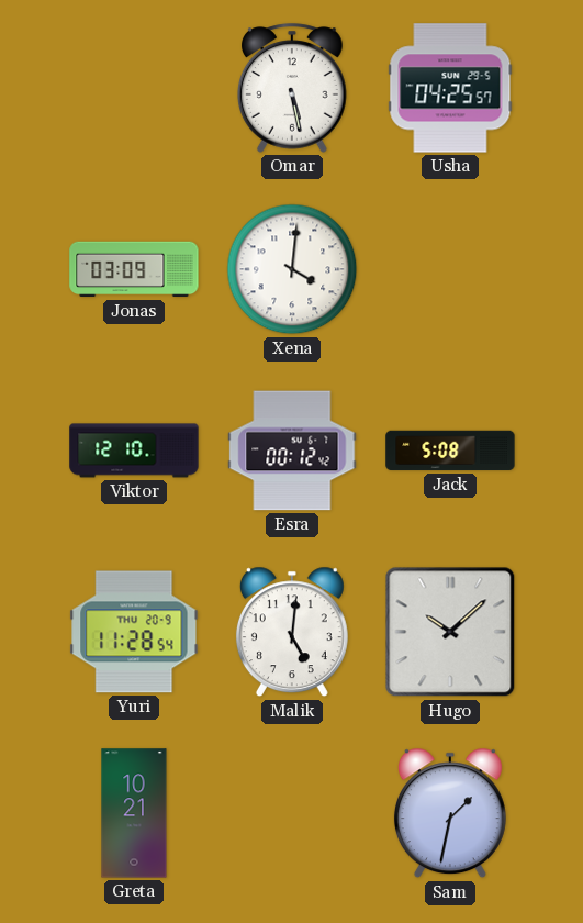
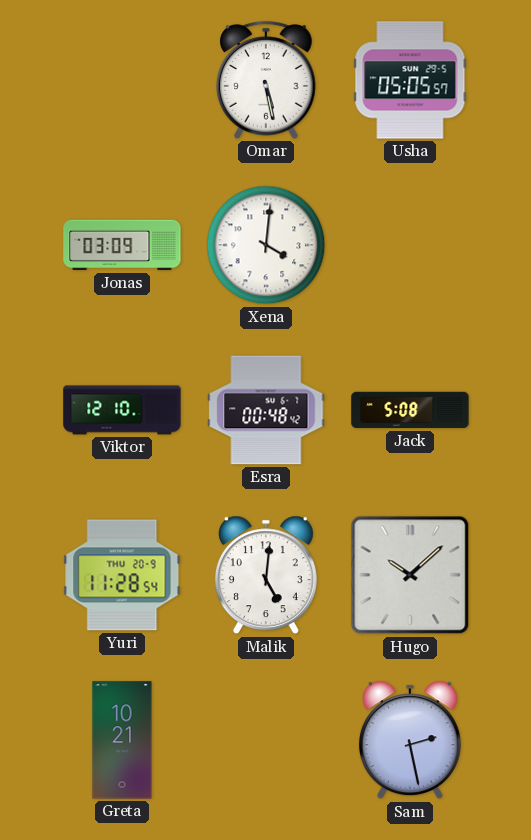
Usha: 04:25 -> 05:05
Esra: 00:12 -> 00:48
Sam: 1:32 -> 2:28
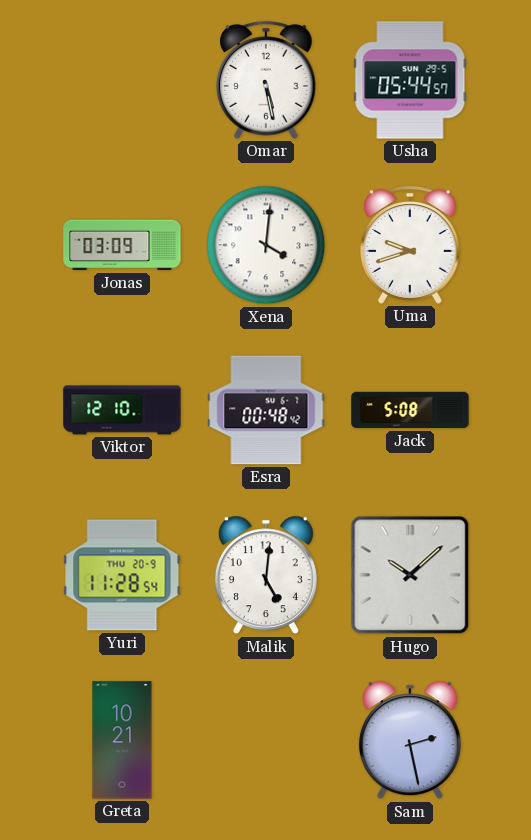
Usha: 05:05 -> 05:44
Uma: none -> 9:42
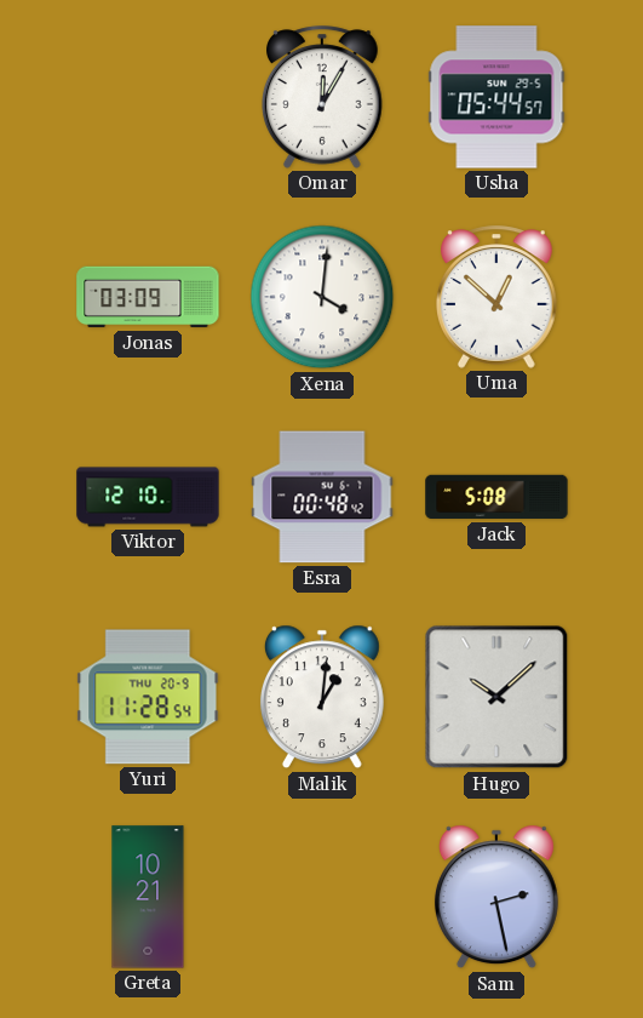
Omar: 5:28 -> 12:05
Uma: 9:42 -> 12:52
Malik: 5:01 -> 1:01
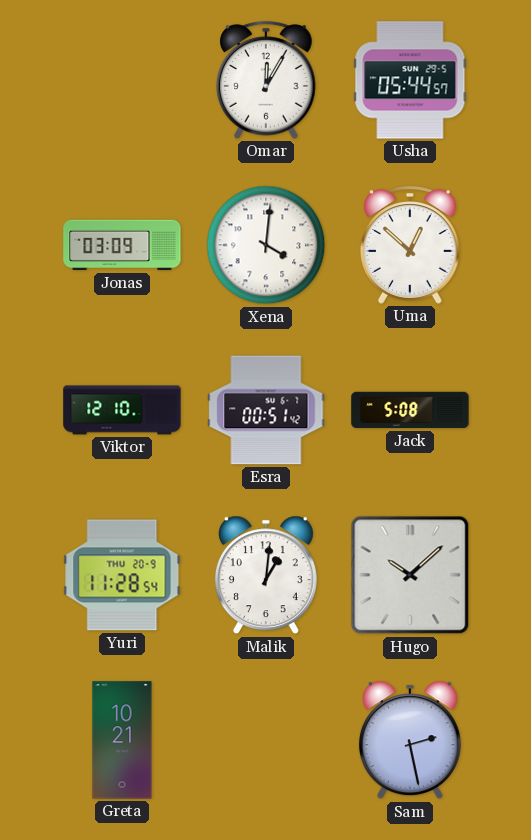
Esra: 00:48 -> 00:51
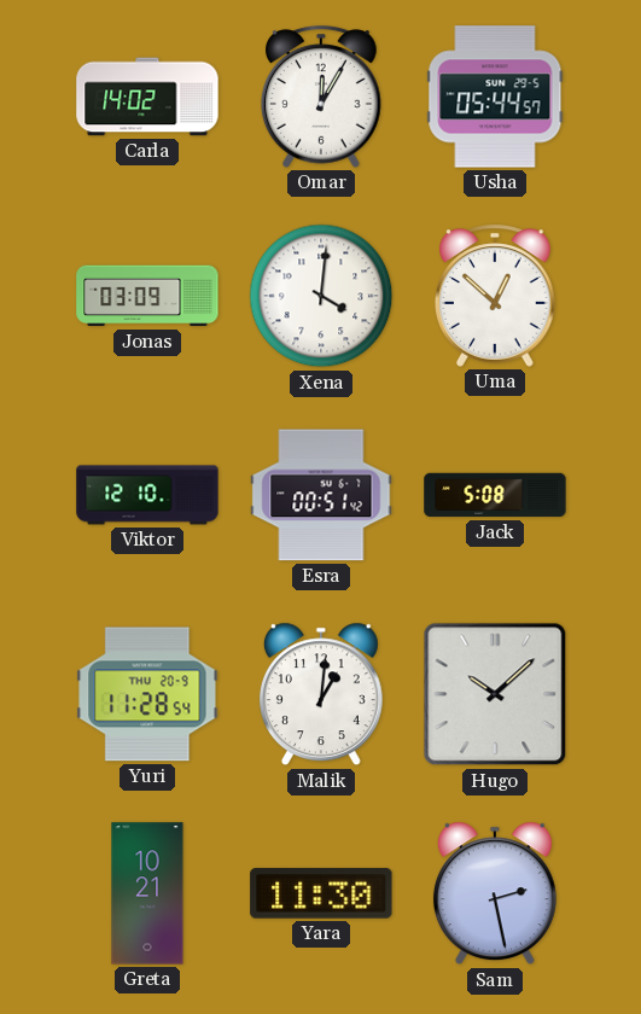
Carla: none -> 14:02
Yara: none -> 11:30
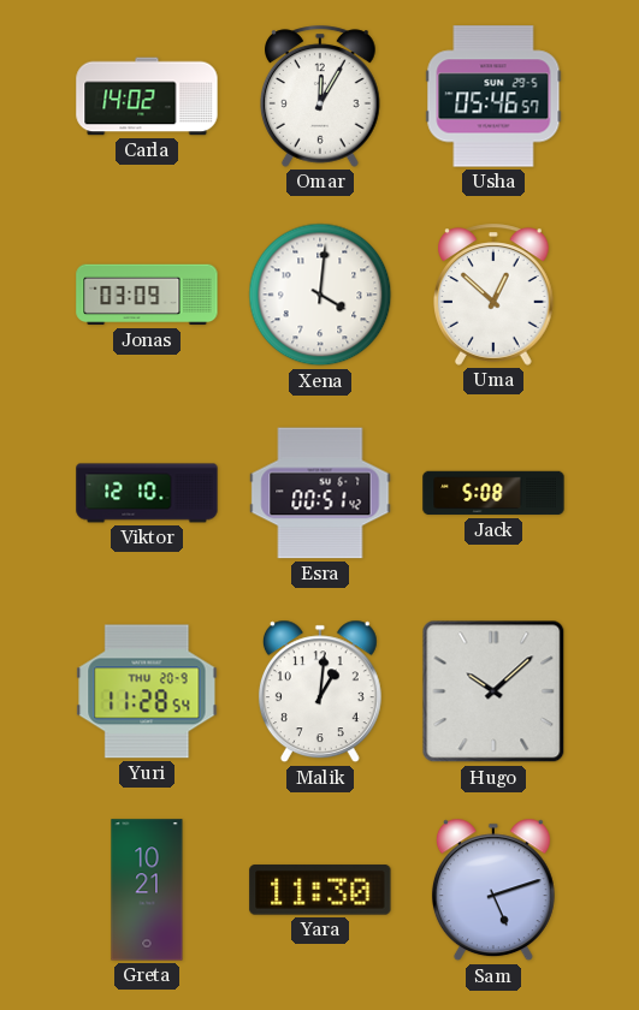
Usha: 05:44 -> 05:46
Sam: 2:28 -> 5:12
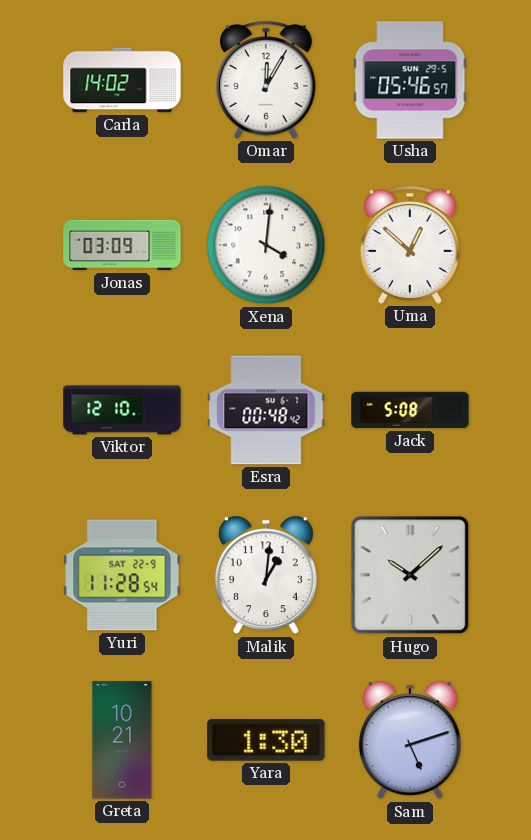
Esra: 00:51 -> 00:48
Yuri date: THU 20-9 -> SAT 22-9
Yara: 11:30 -> 1:30
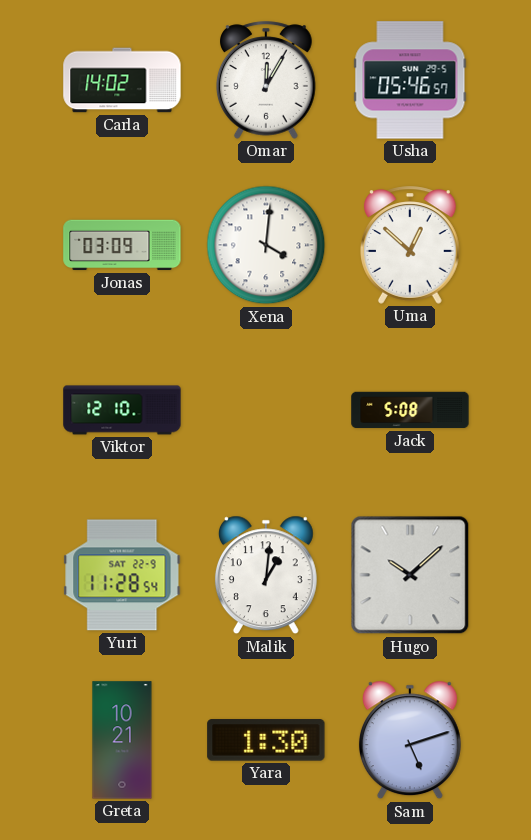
Esra: 00:48 -> none
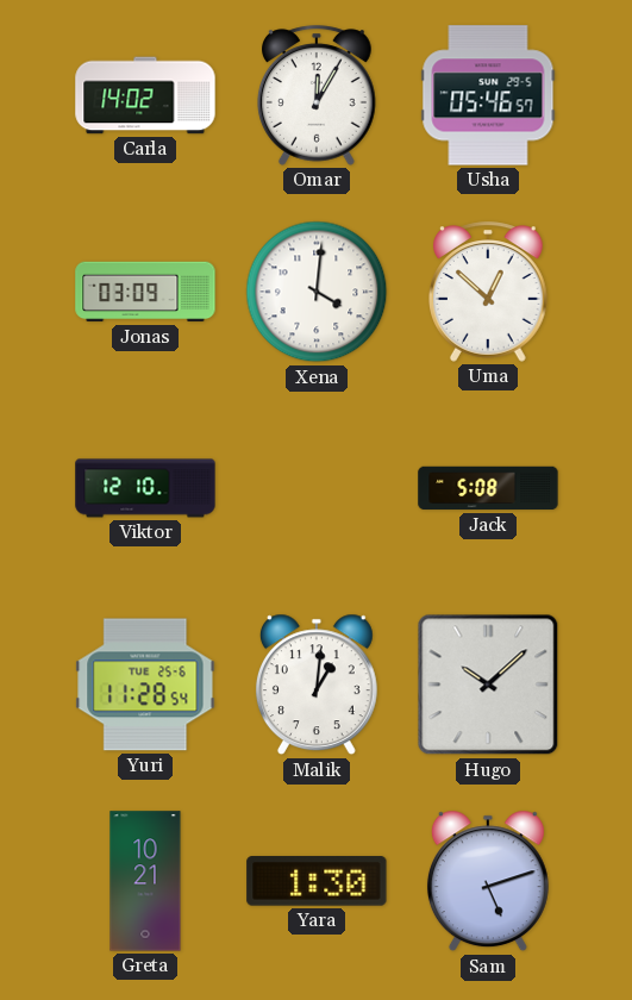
Yuri date: SAT 22-9 -> TUE 25-6
